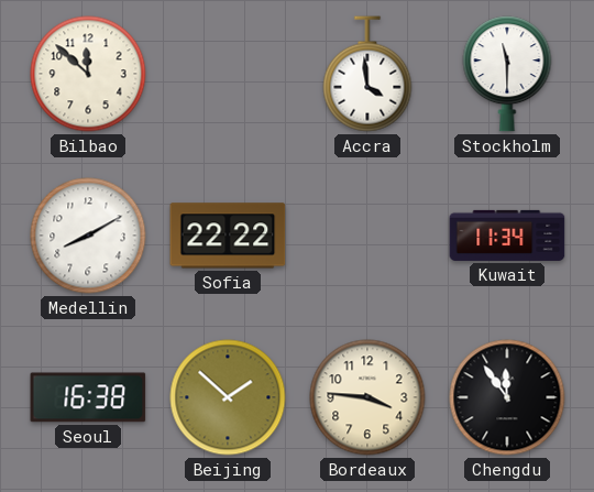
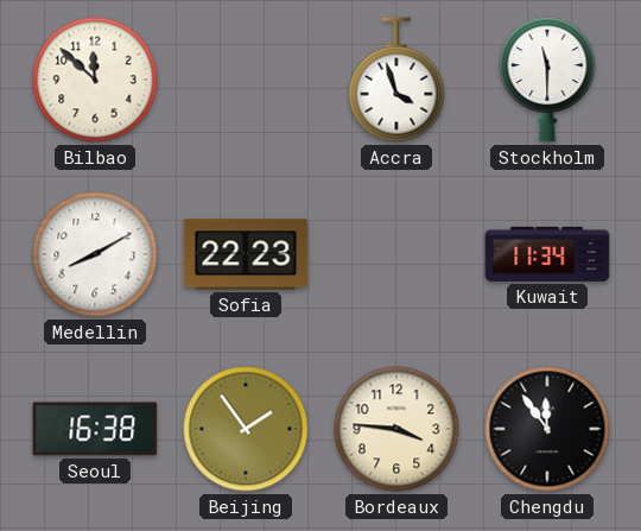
Accra: 3:59 -> 3:57
Sofia: 22:22 -> 22:23
Beijing: 1:52 -> 1:54
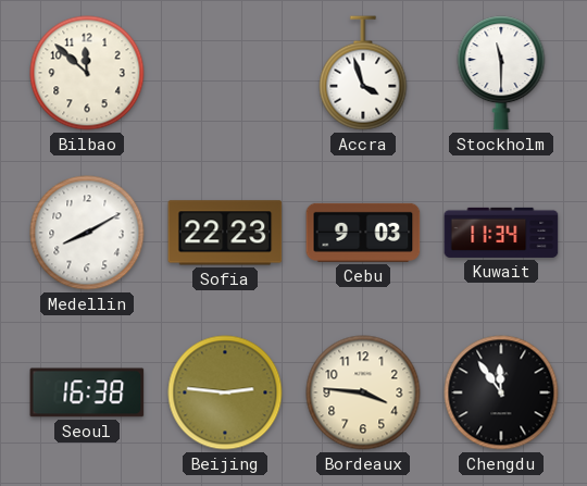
Cebu: none -> 9:03
Beijing: 1:54 -> 2:46
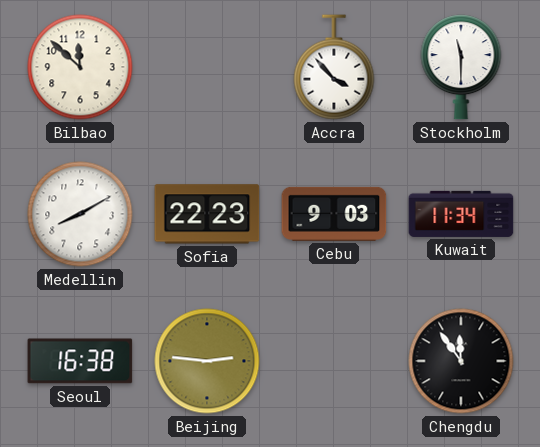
Accra: 3:57 -> 3:53
Bordeaux: 3:46 -> none
